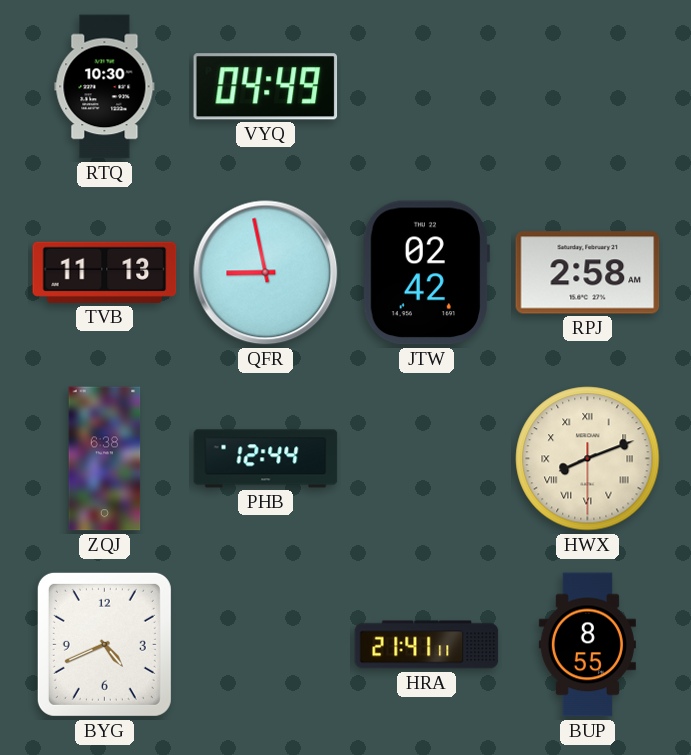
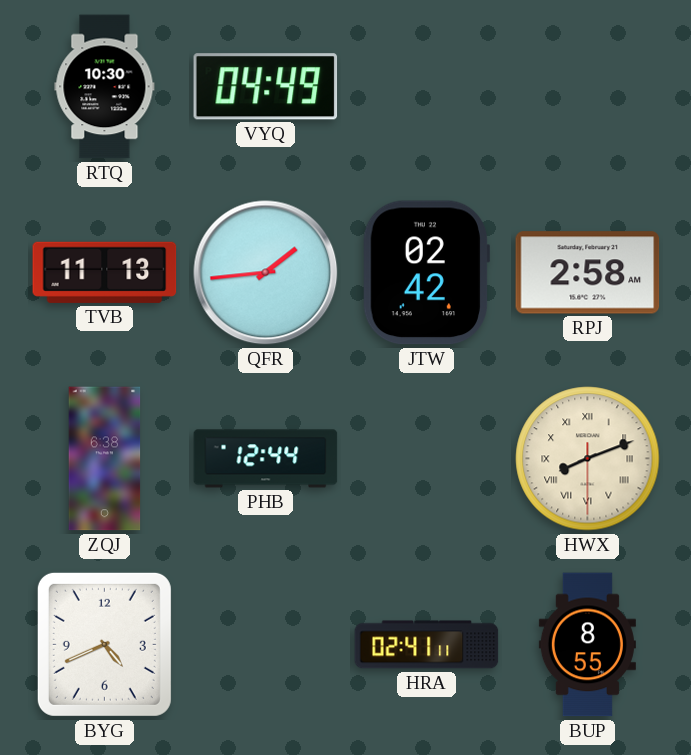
QFR: 8:58 -> 1:44
HRA: 21:41 -> 02:41
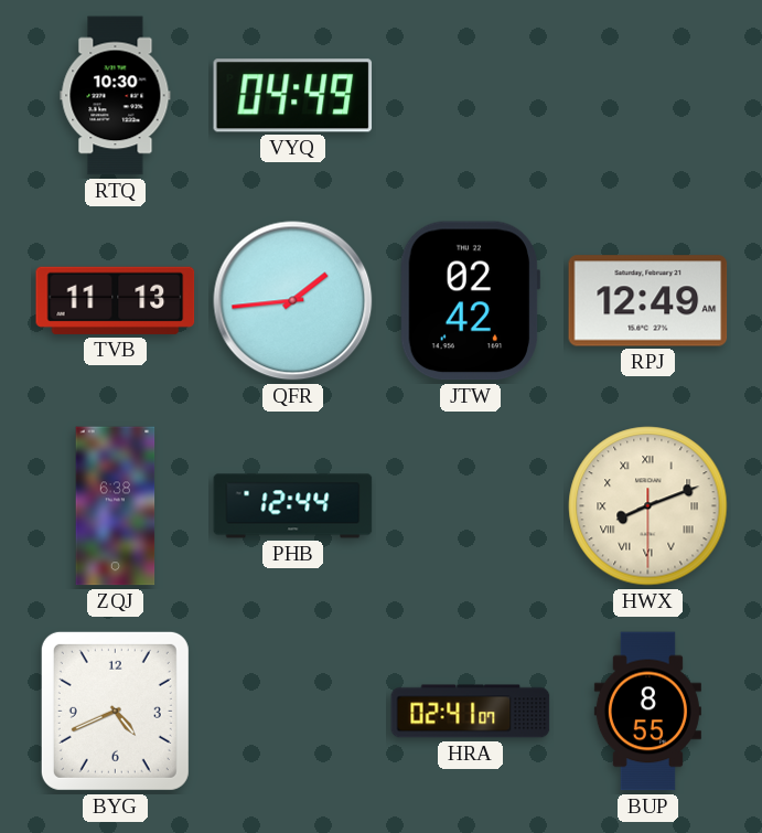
RPJ: 2:58 -> 12:49
HRA: 02:41:11 -> 02:41:07
